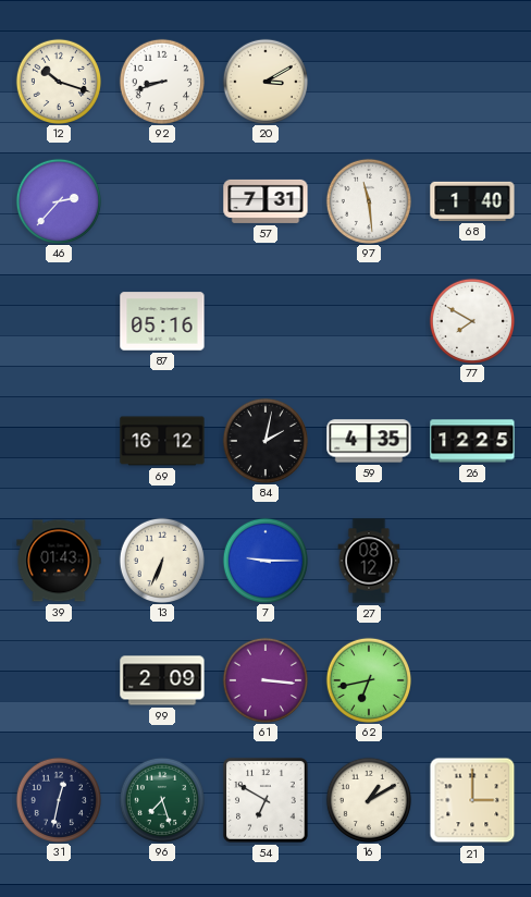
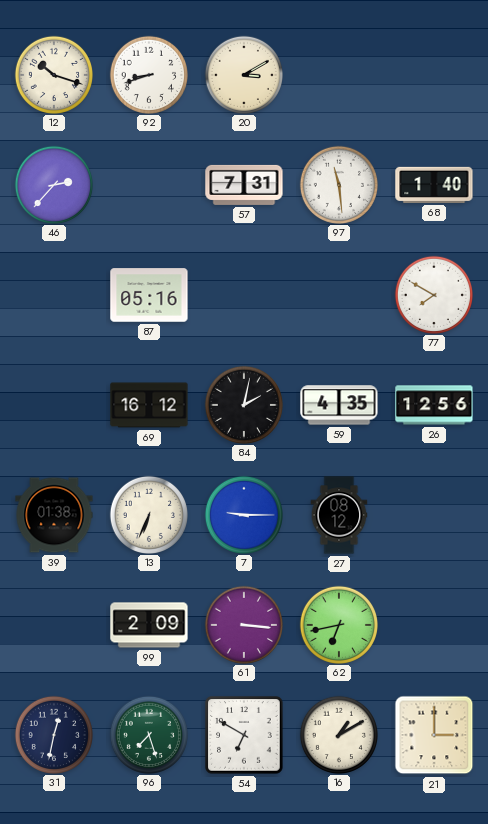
26: 12:25 -> 12:56
39: 01:43 -> 01:38
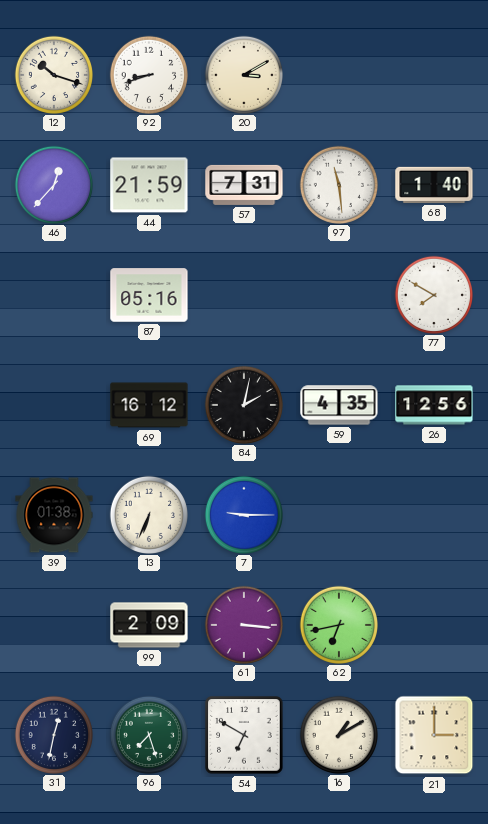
46: 2:37 -> 12:37
44: none -> 21:59
27: 08:12 -> none
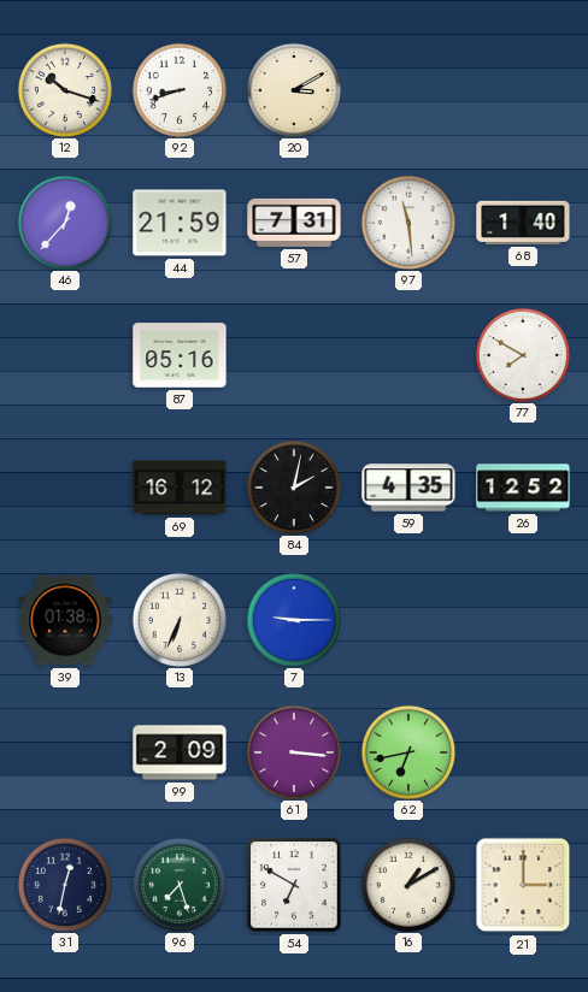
26: 12:56 -> 12:52
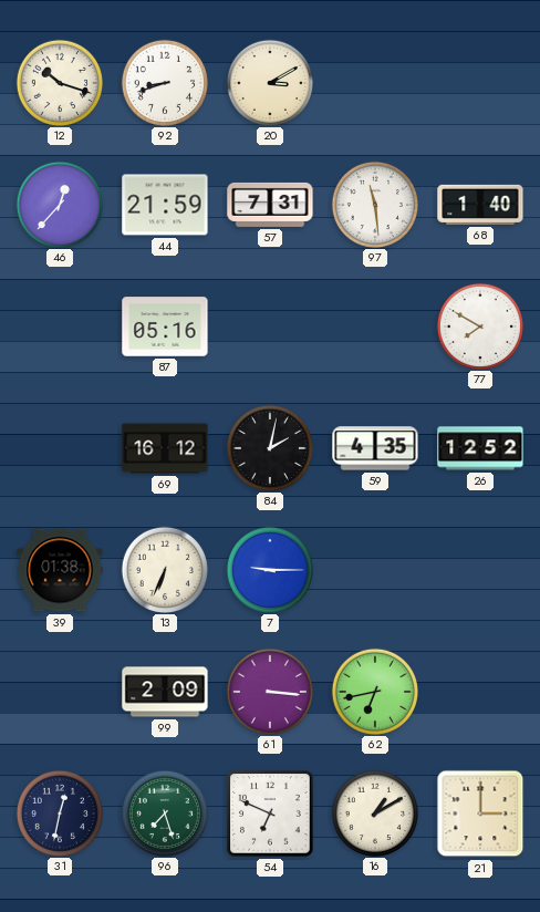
54: 6:50 -> 6:49
